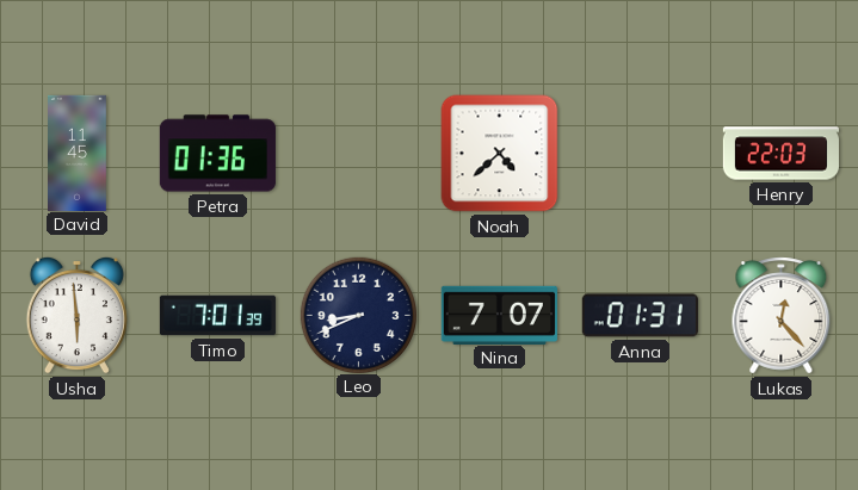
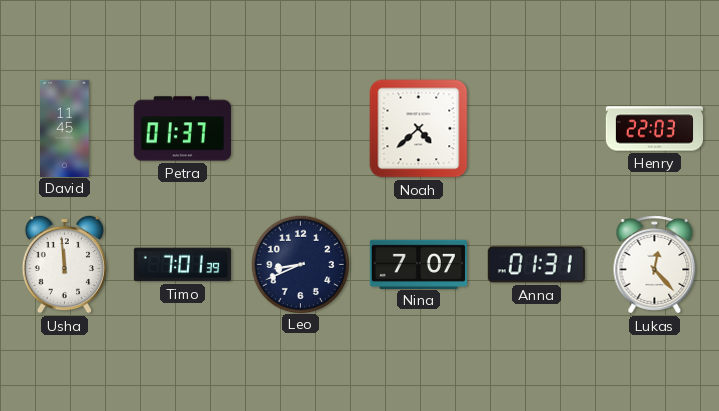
Petra: 01:36 -> 01:37
Usha: 5:59 -> 11:59
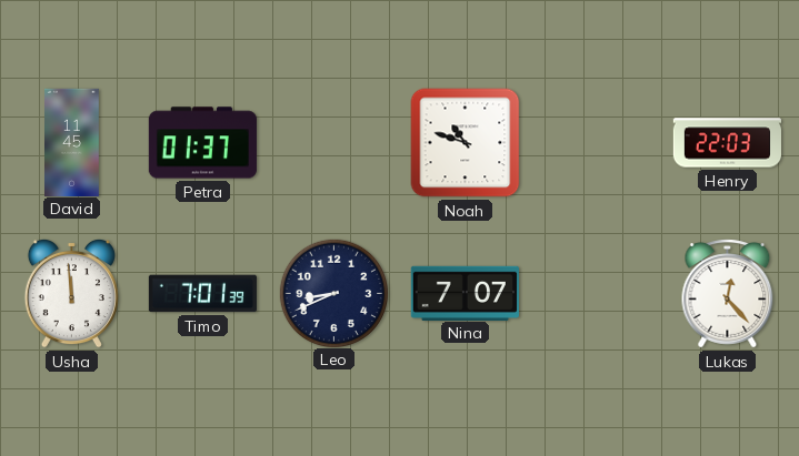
Noah: 4:38 -> 10:48
Anna: 01:31 -> none
